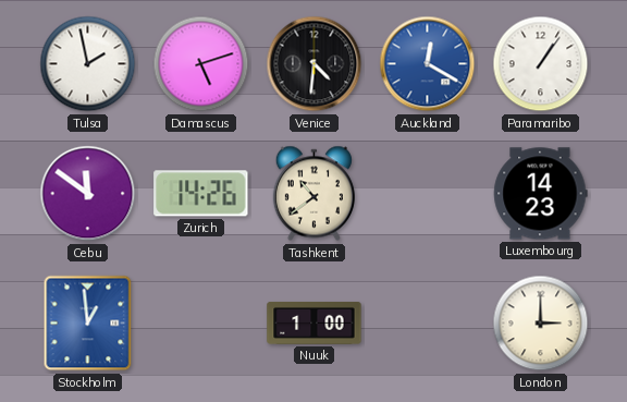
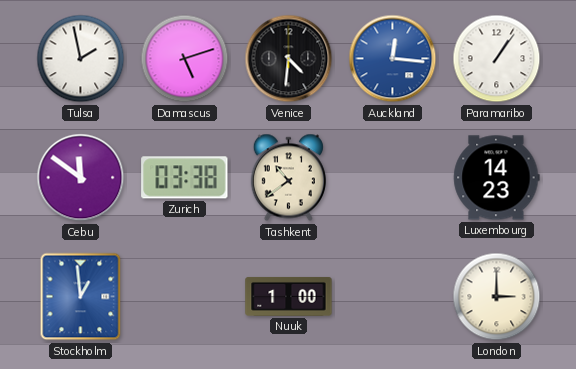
Auckland: 12:20 -> 12:16
Zurich: 14:26 -> 03:38
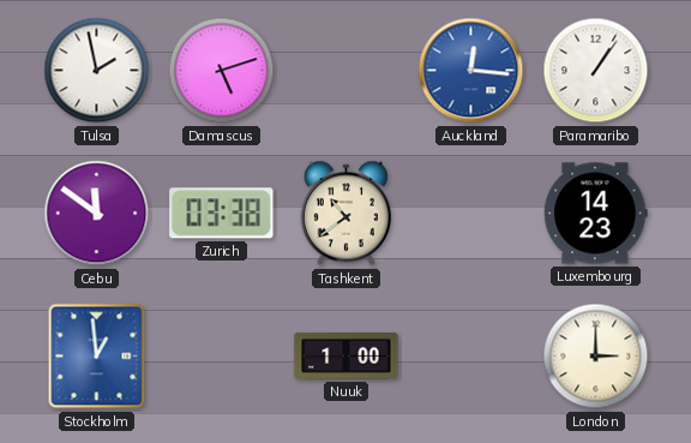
Venice: 4:31 -> none
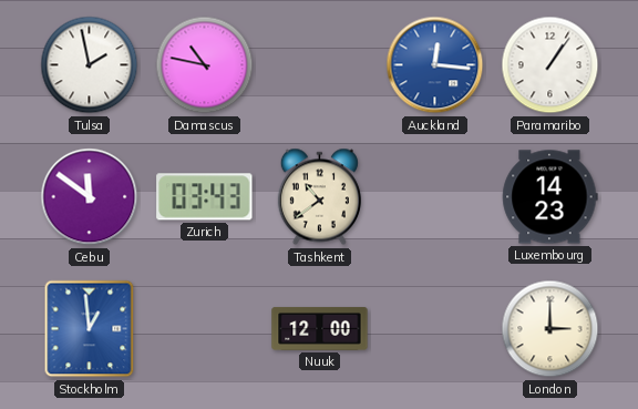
Damascus: 5:12 -> 10:47
Zurich: 03:38 -> 03:43
Nuuk: 1:00 -> 12:00
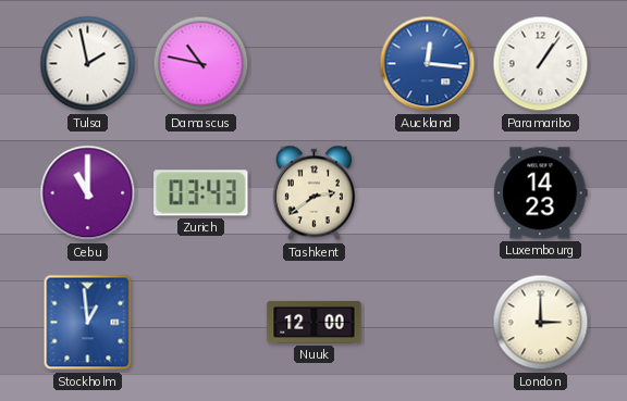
Cebu: 11:51 -> 11:00
Tashkent: 10:39 -> 2:39
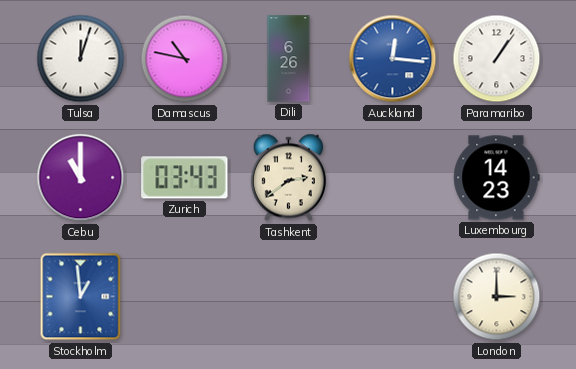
Tulsa: 1:58 -> 12:03
Dili: none -> 6:26
Nuuk: 12:00 -> none
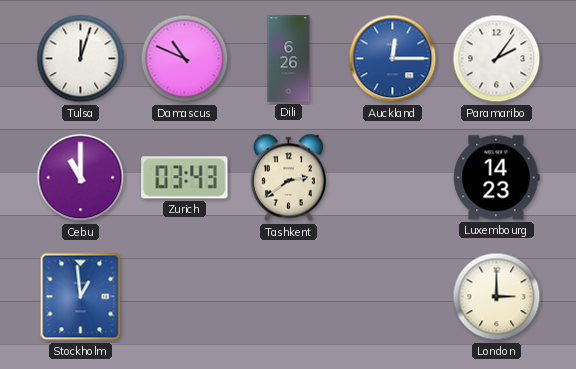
Damascus: 10:47 -> 10:49
Auckland: 12:16 -> 12:15
Paramaribo: 1:06 -> 2:06
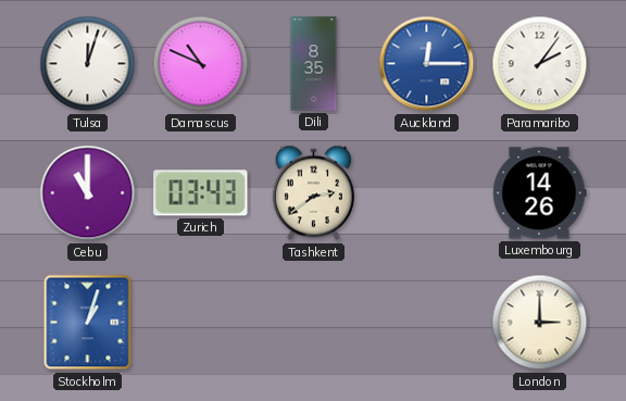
Dili: 6:26 -> 8:35
Luxembourg: 14:23 -> 14:26
Stockholm: 12:59 -> 1:03
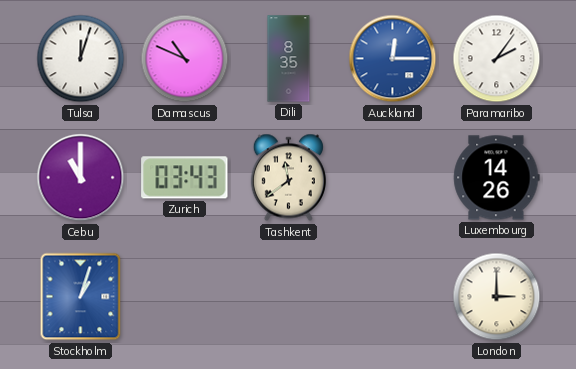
Tashkent: 2:39 -> 11:39
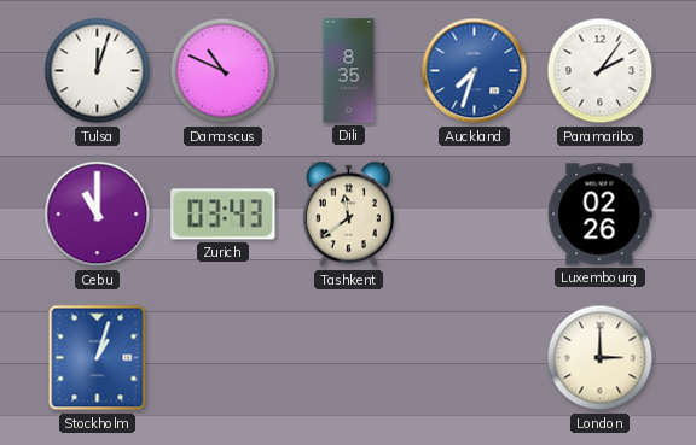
Auckland: 12:15 -> 7:33
Luxembourg: 14:26 -> 02:26
